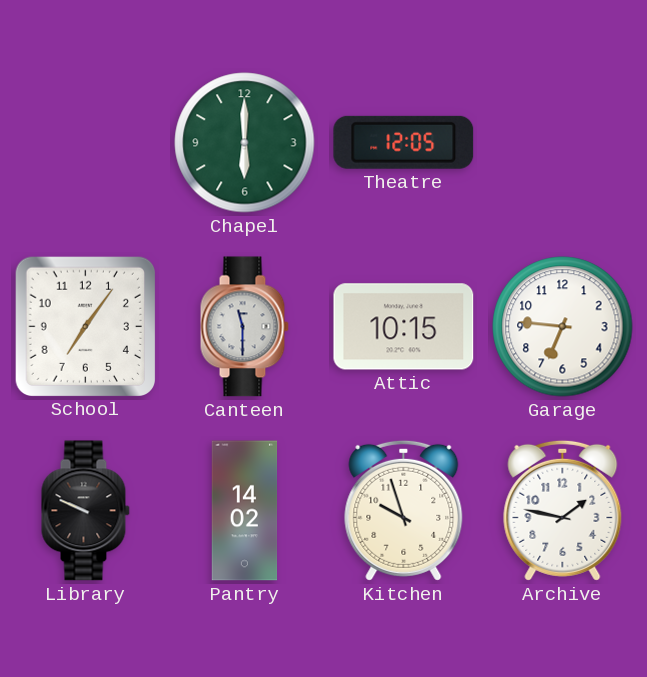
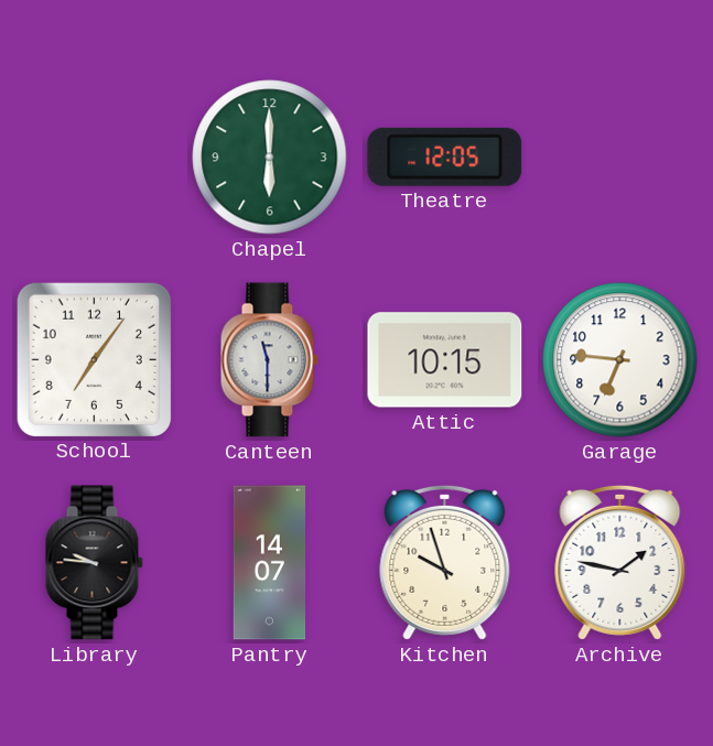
Library: 9:49 -> 9:46
Pantry: 14:02 -> 14:07
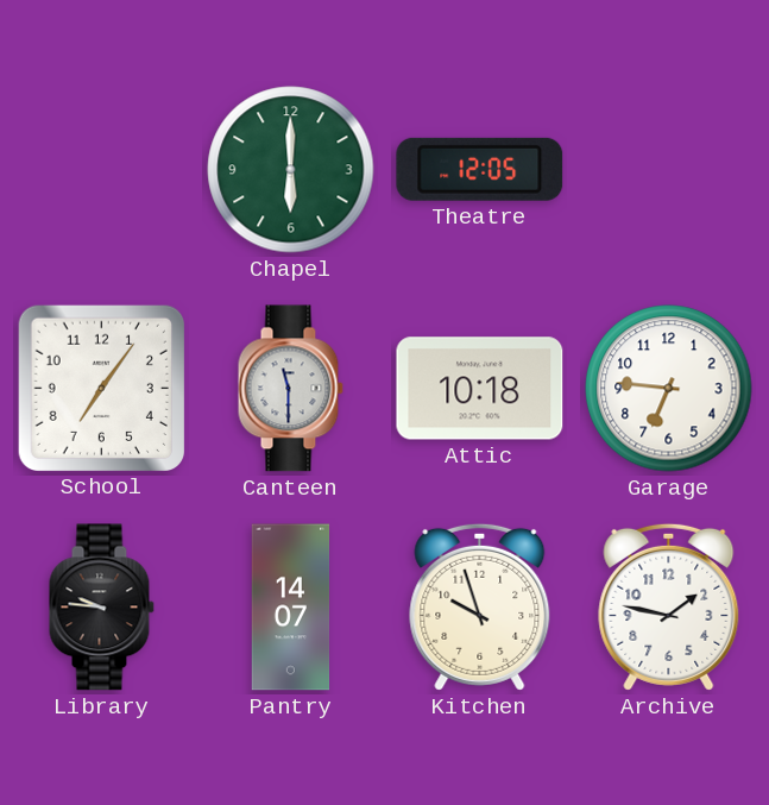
Attic: 10:15 -> 10:18
